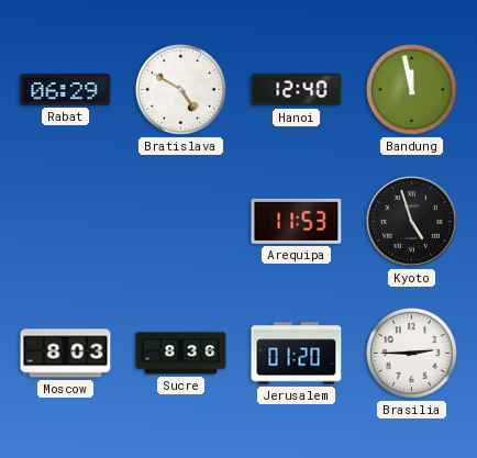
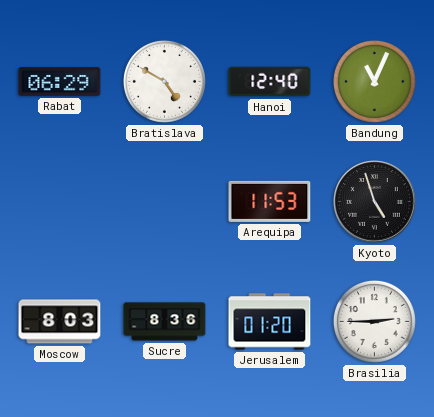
Bandung: 11:58 -> 11:04
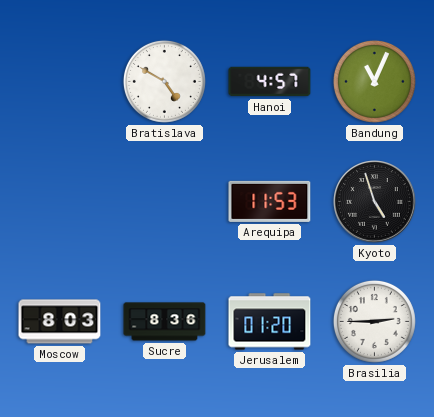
Rabat: 06:29 -> none
Hanoi: 12:40 -> 4:57
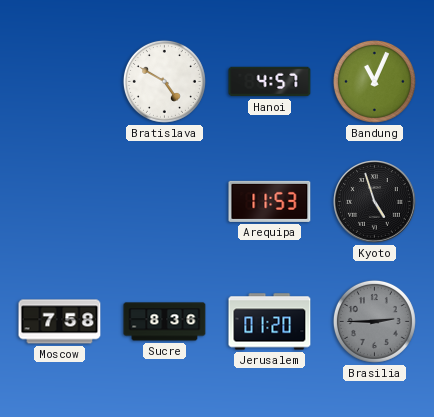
Moscow: 8:03 -> 7:58
Brasilia dial: white -> grey
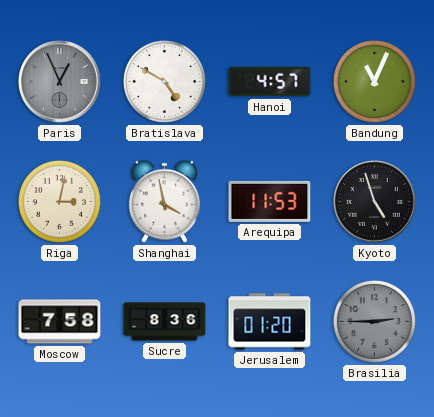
Paris: none -> 12:56
Riga: none -> 3:02
Shanghai: none -> 3:58
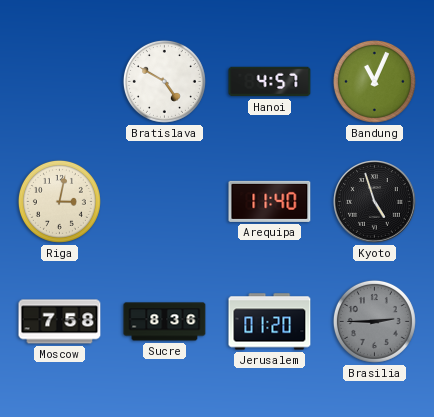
Paris: 12:56 -> none
Shanghai: 3:58 -> none
Arequipa: 11:53 -> 11:40
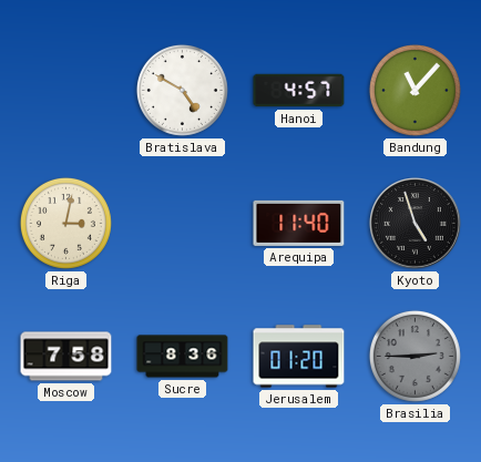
Bandung: 11:04 -> 11:07
